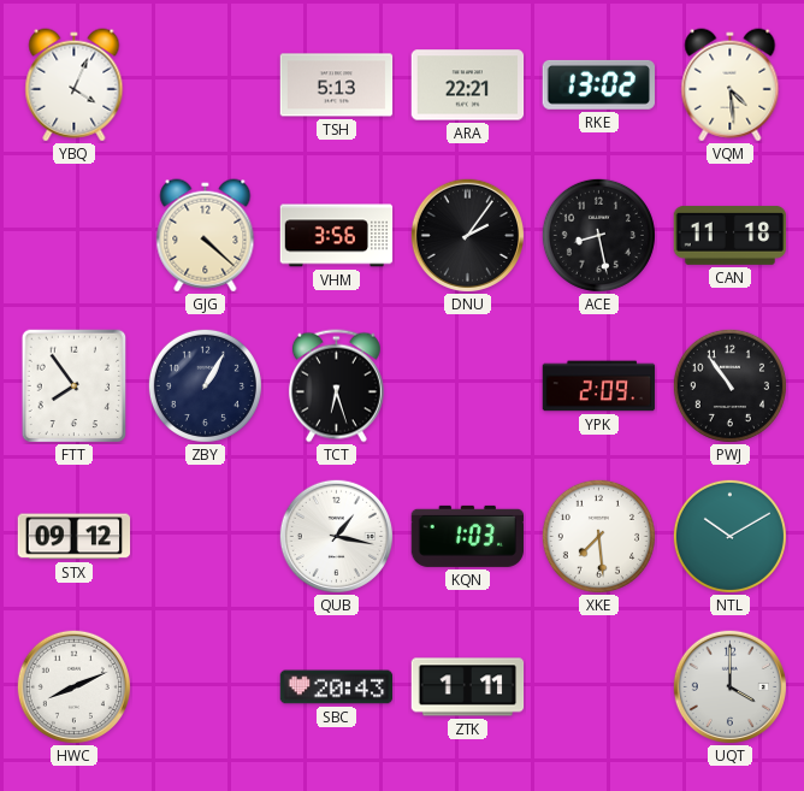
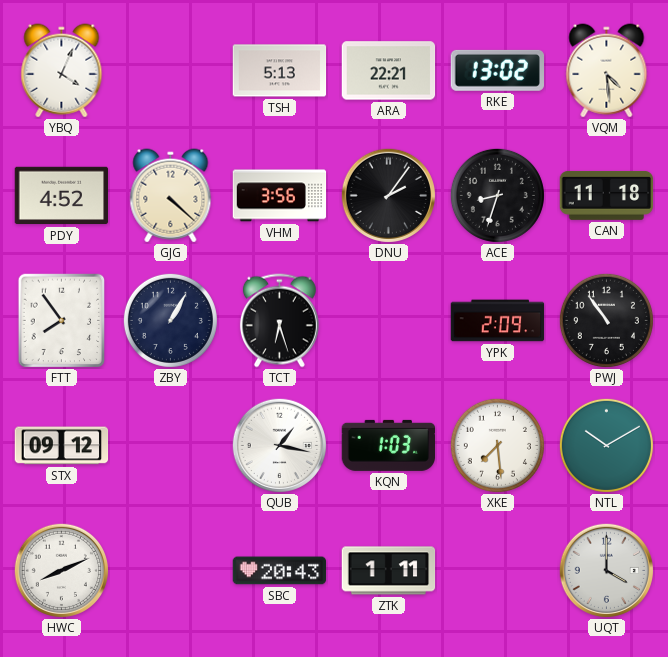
PDY: none -> 4:52
ACE: 8:28 -> 8:33
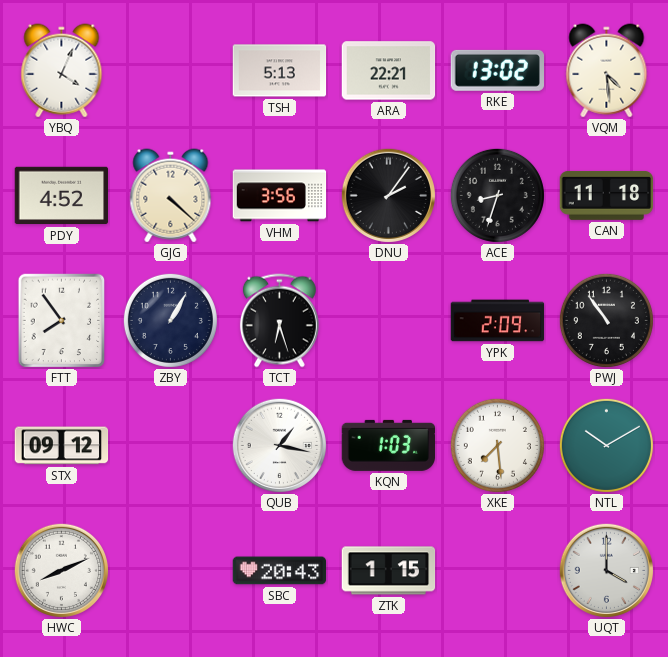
ZTK: 1:11 -> 1:15
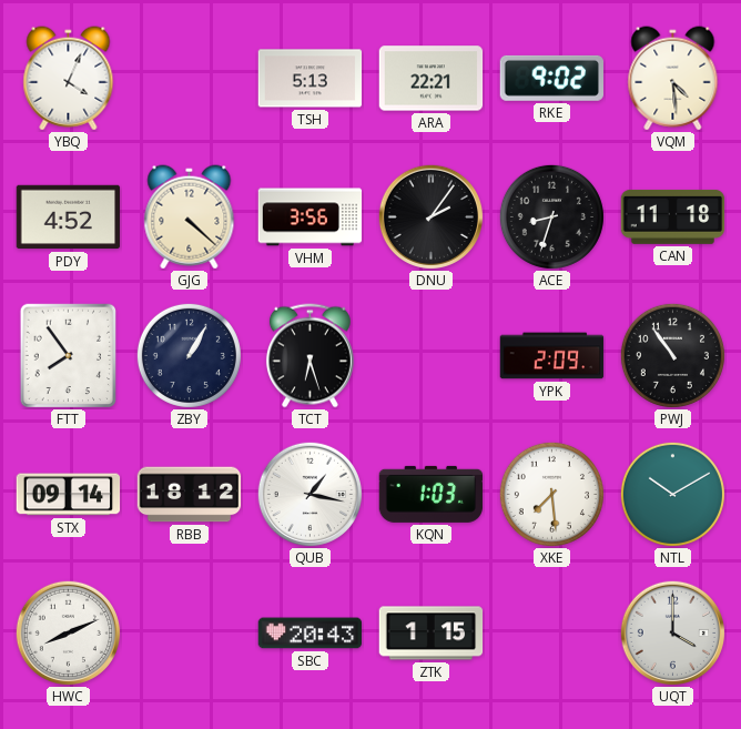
RKE: 13:02 -> 9:02
STX: 09:12 -> 09:14
RBB: none -> 18:12
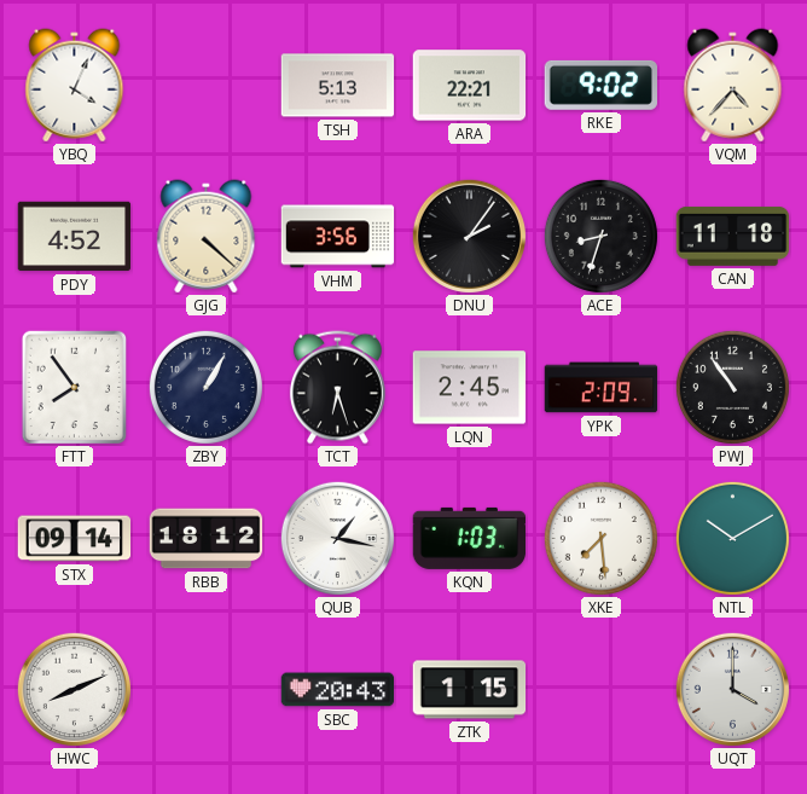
VQM: 4:29 -> 4:37
LQN: none -> 2:45
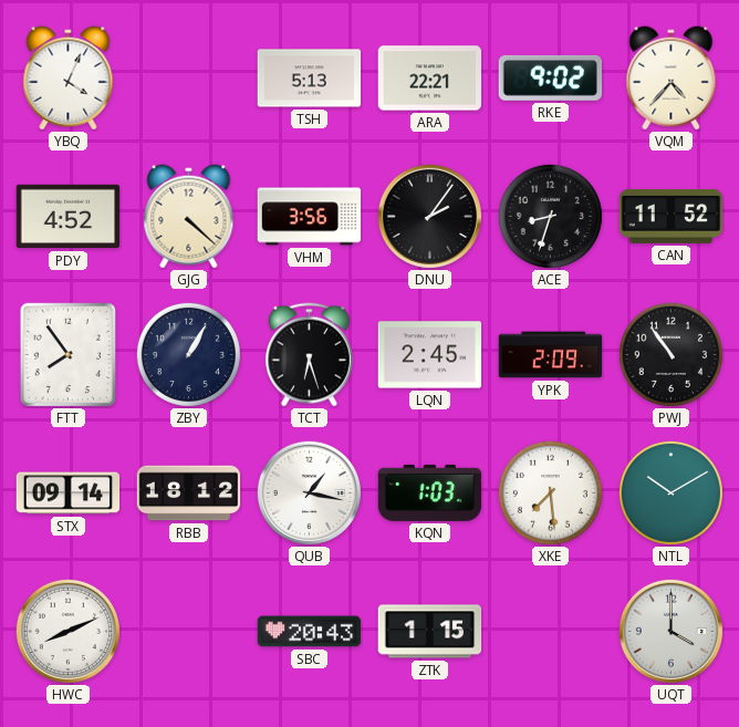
CAN: 11:18 -> 11:52
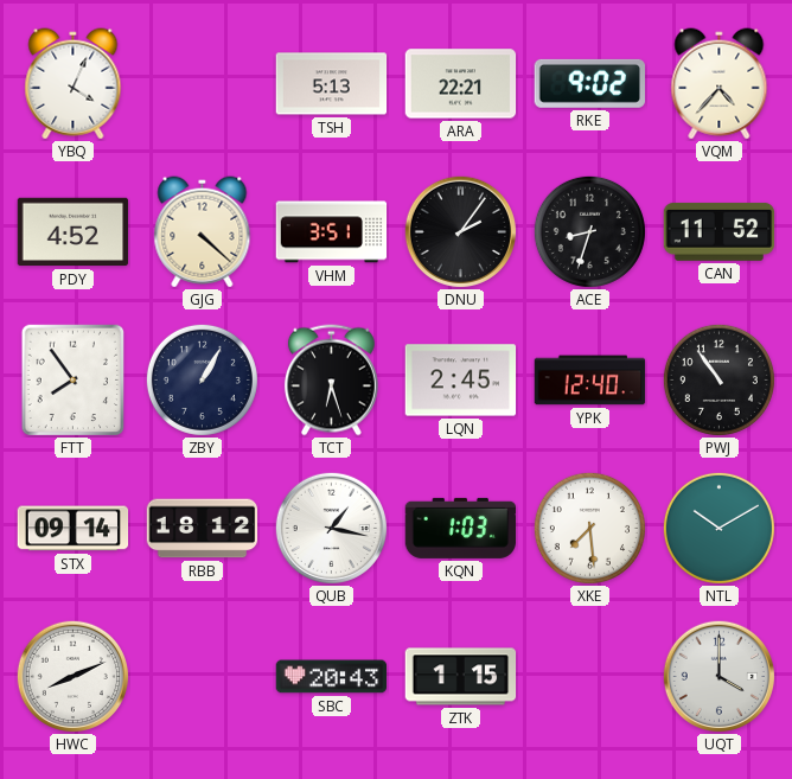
VHM: 3:56 -> 3:51
YPK: 2:09 -> 12:40
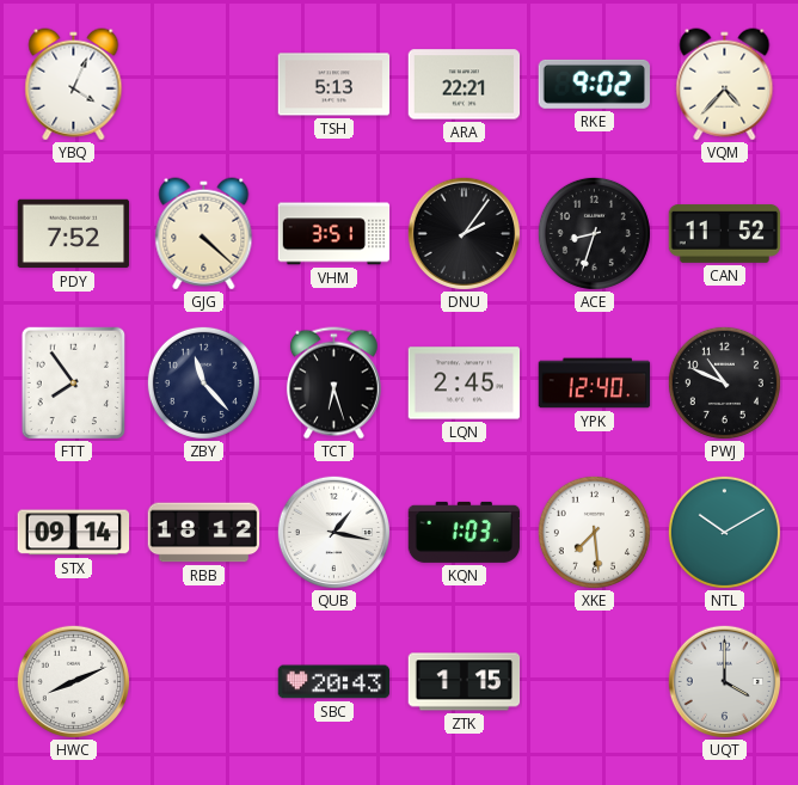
PDY: 4:52 -> 7:52
ZBY: 1:05 -> 11:23
PWJ: 10:54 -> 10:49
